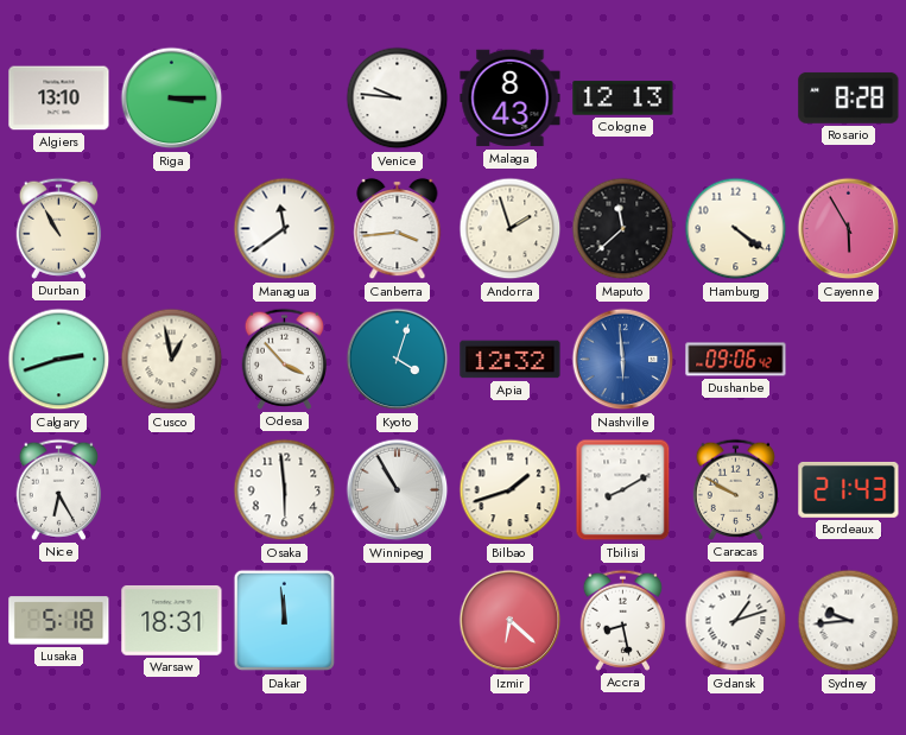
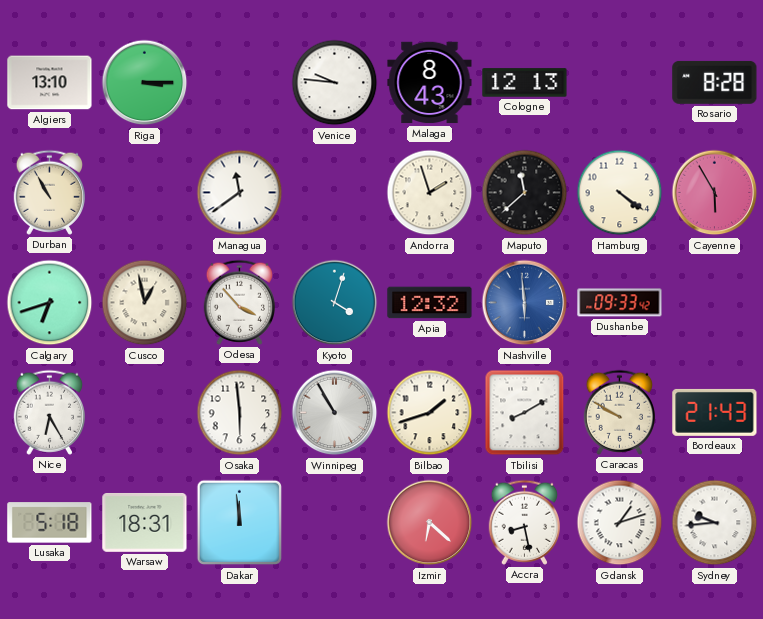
Canberra: 3:44 -> none
Calgary: 2:42 -> 6:42
Dushanbe: 09:06 -> 09:33
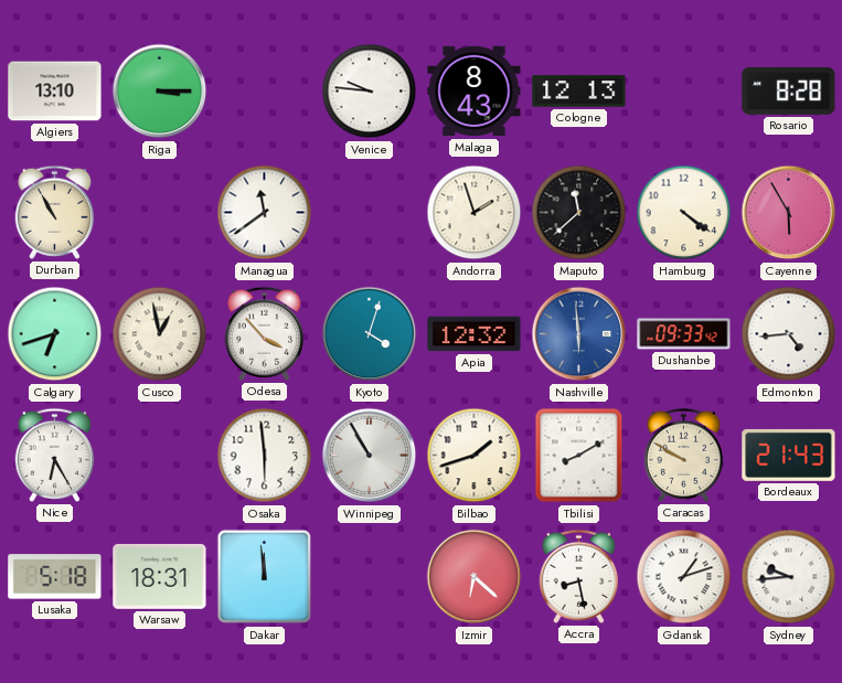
Edmonton: none -> 4:44
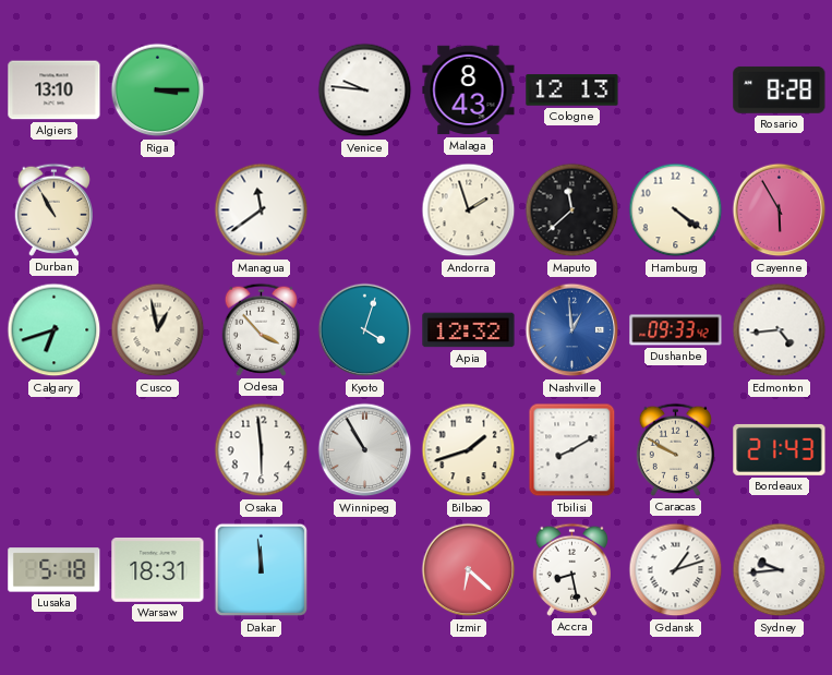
Nashville: 5:59 -> 12:59
Nice: 6:25 -> none
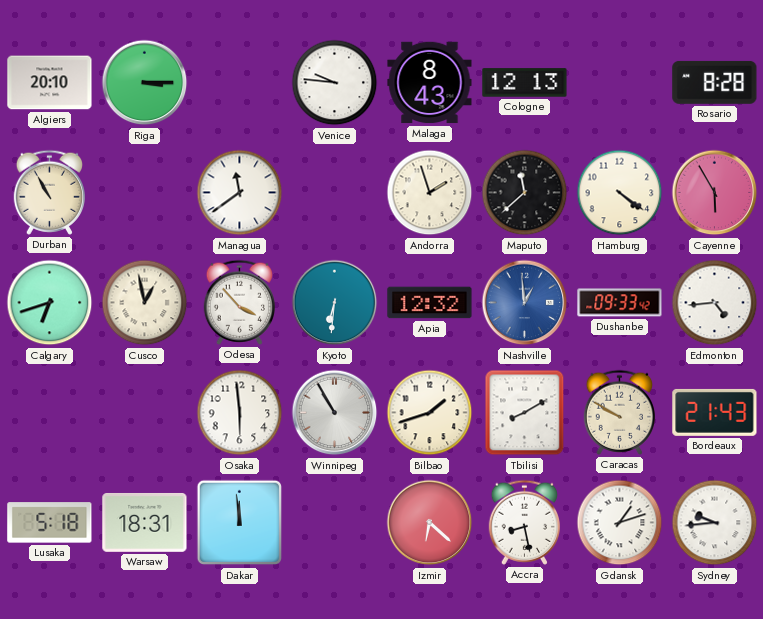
Algiers: 13:10 -> 20:10
Kyoto: 4:03 -> 6:31
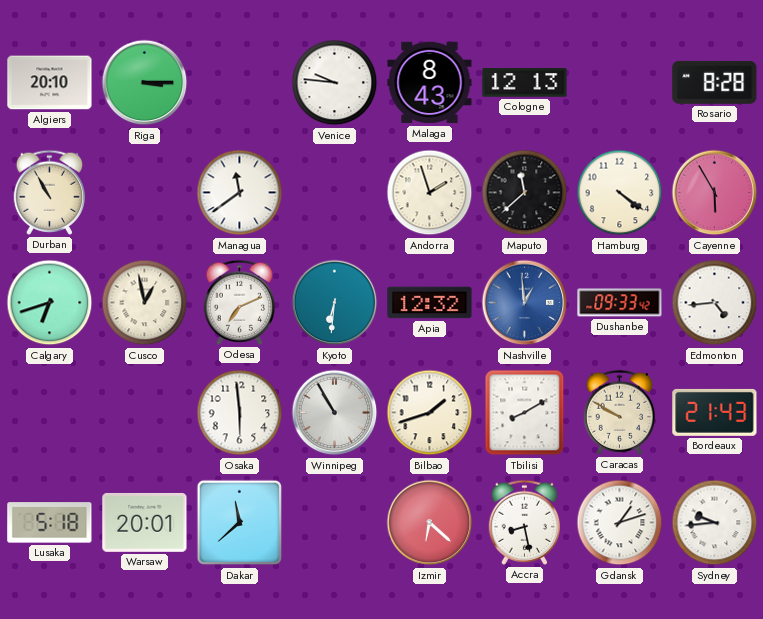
Odesa: 3:53 -> 7:11
Warsaw: 18:31 -> 20:01
Dakar: 11:59 -> 11:38
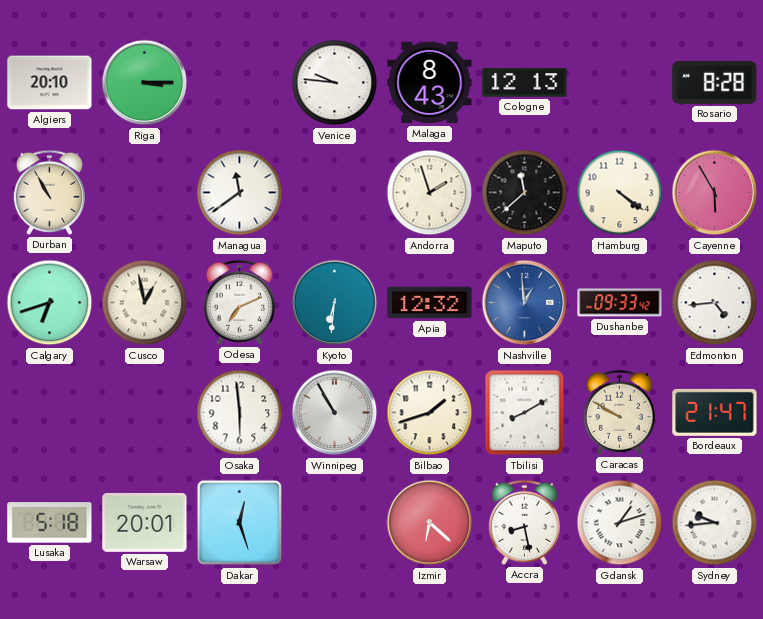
Bordeaux: 21:43 -> 21:47
Dakar: 11:38 -> 12:27
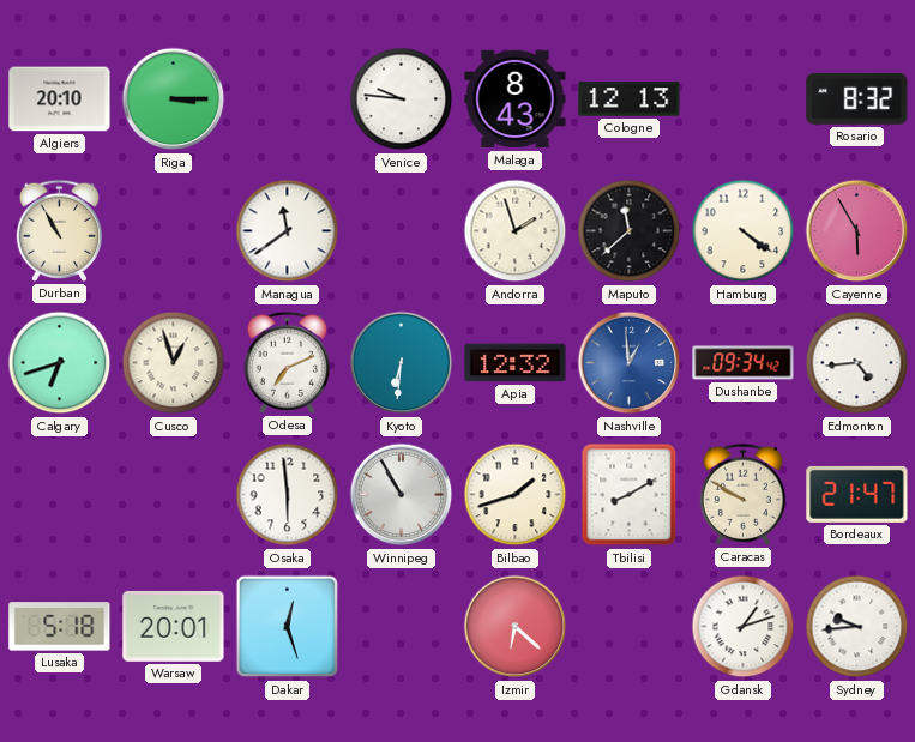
Rosario: 8:28 -> 8:32
Cusco: 12:58 -> 12:57
Dushanbe: 09:33 -> 09:34
Accra: 8:28 -> none
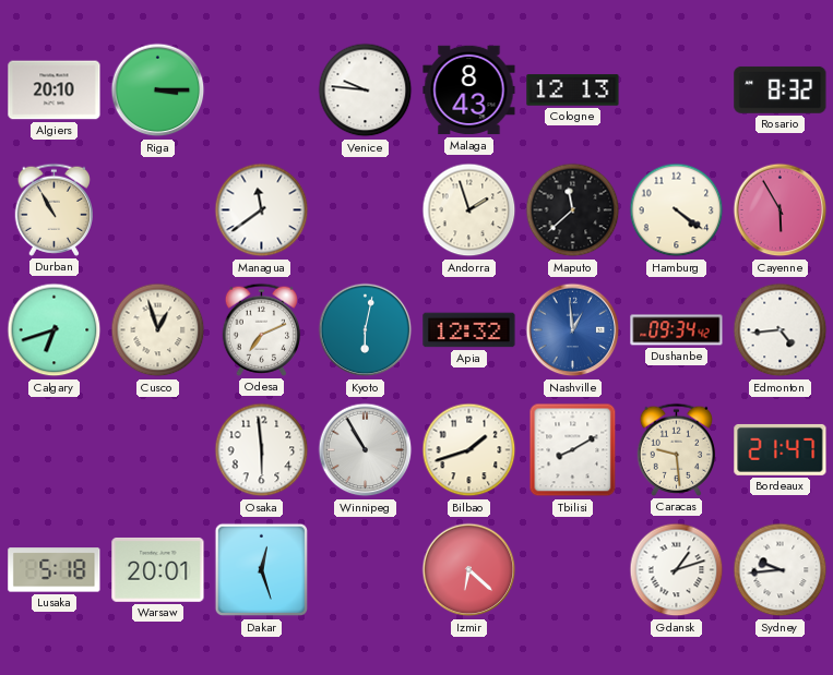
Kyoto: 6:31 -> 6:02
Caracas: 9:50 -> 9:29
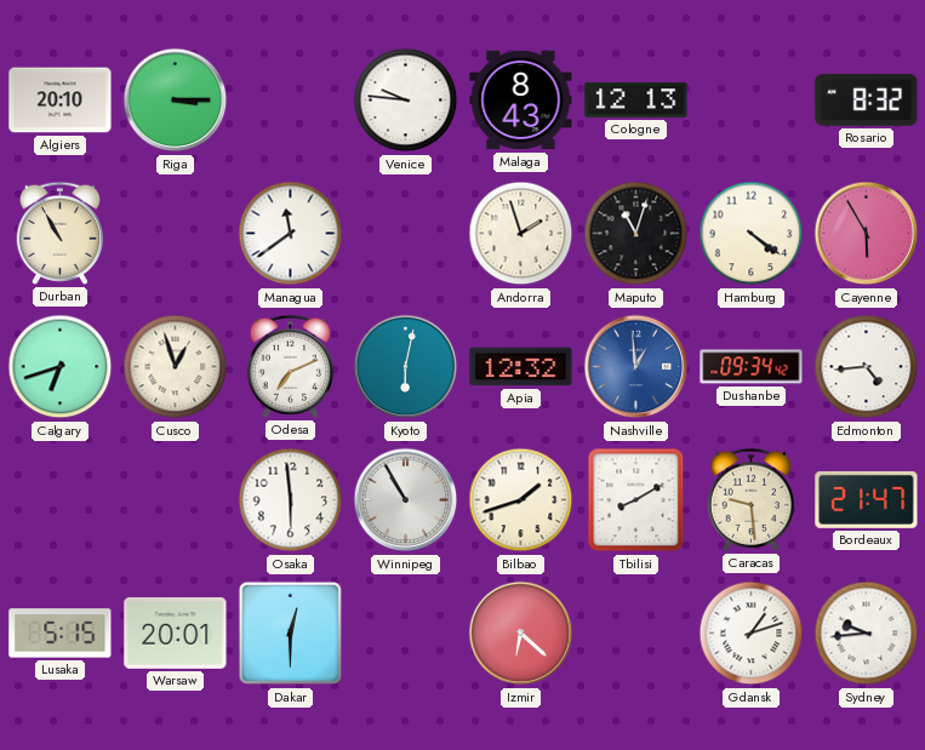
Maputo: 11:38 -> 11:03
Lusaka: 5:18 -> 5:15
Dakar: 12:27 -> 12:30
